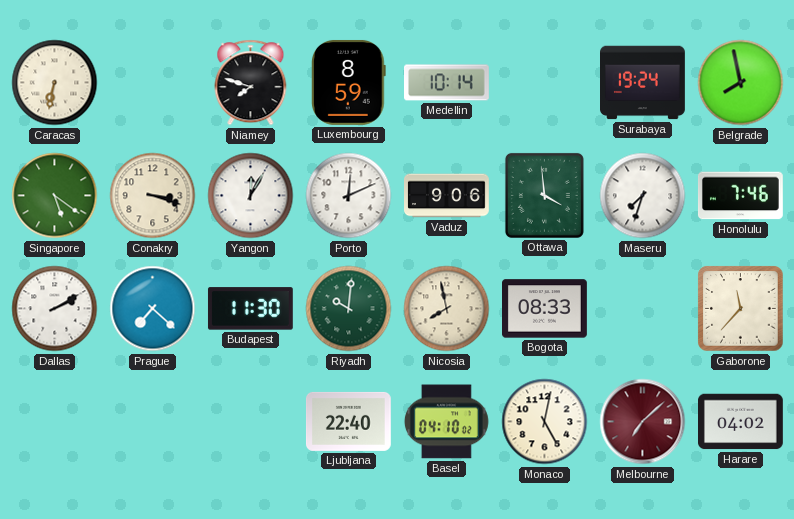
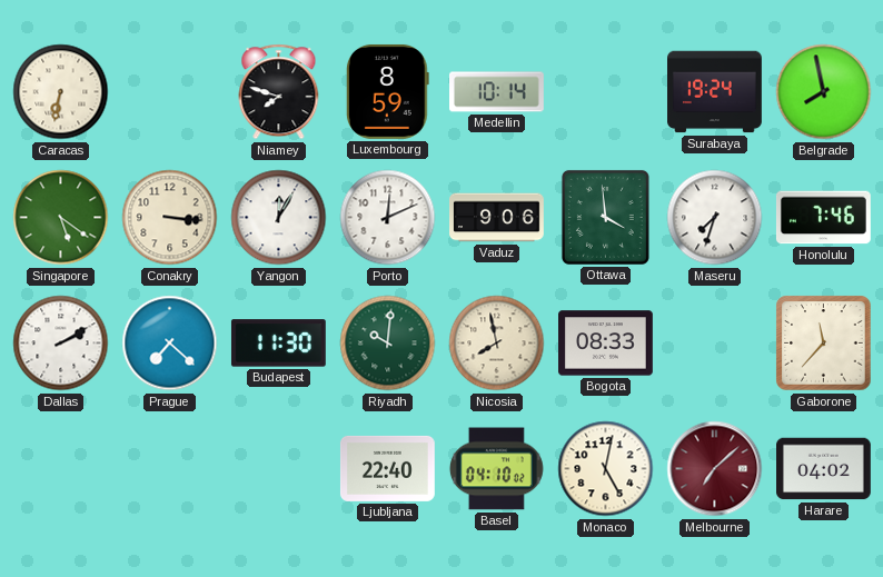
Conakry: 3:18 -> 3:16
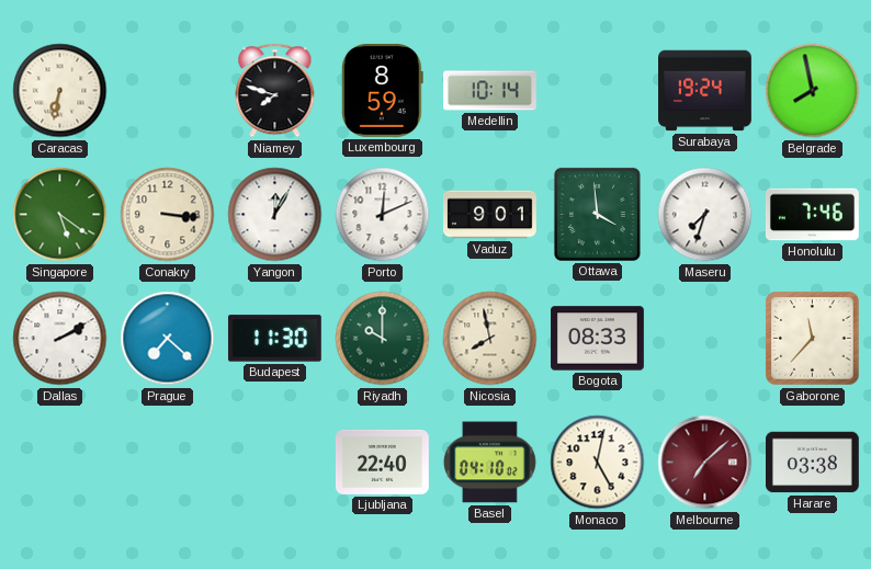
Vaduz: 9:06 -> 9:01
Riyadh: 10:01 -> 10:00
Harare: 04:02 -> 03:38
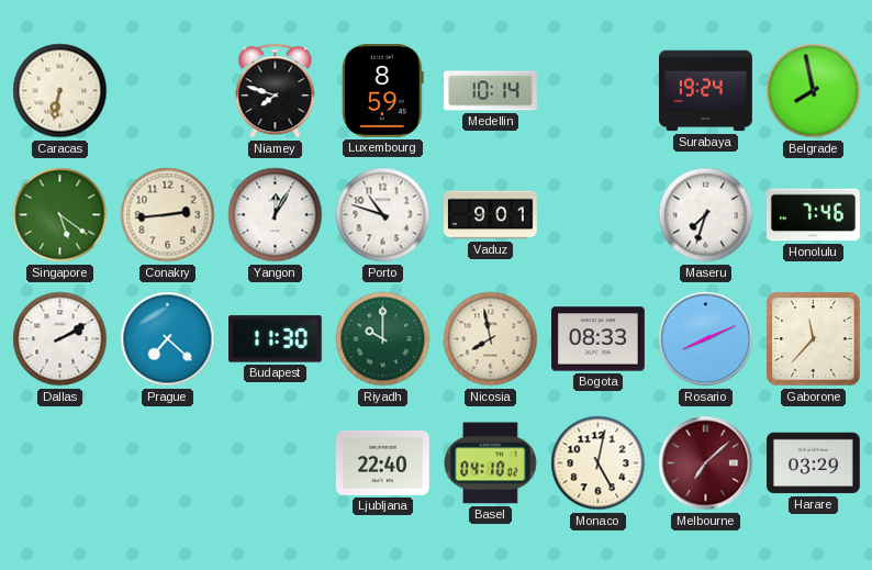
Conakry: 3:16 -> 2:44
Porto: 12:11 -> 10:48
Ottawa: 3:59 -> none
Rosario: none -> 8:11
Harare: 03:38 -> 03:29
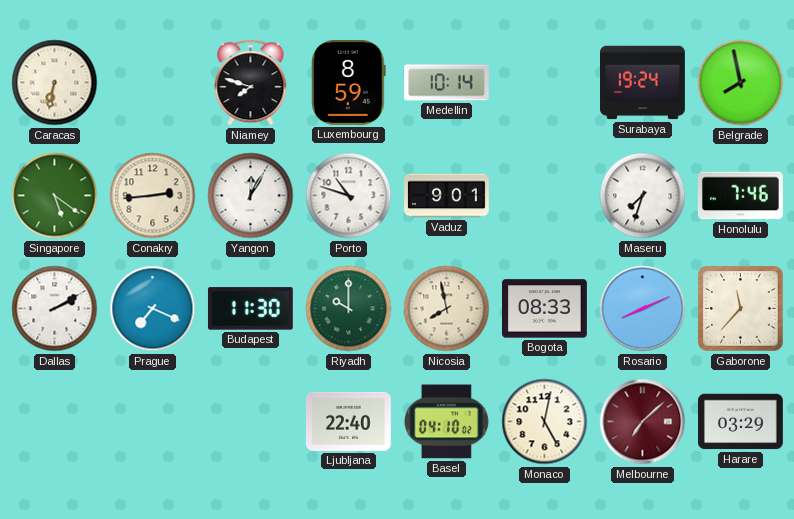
Prague: 7:22 -> 7:19
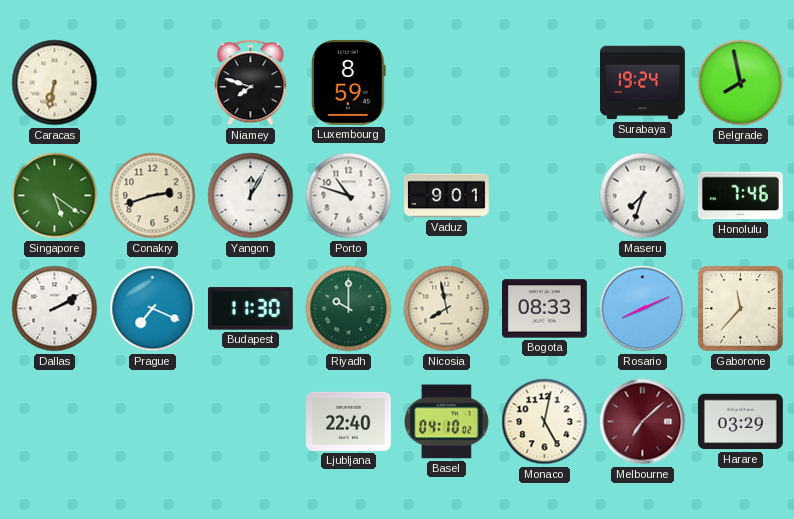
Medellin: 10:14 -> none
Conakry: 2:44 -> 2:42
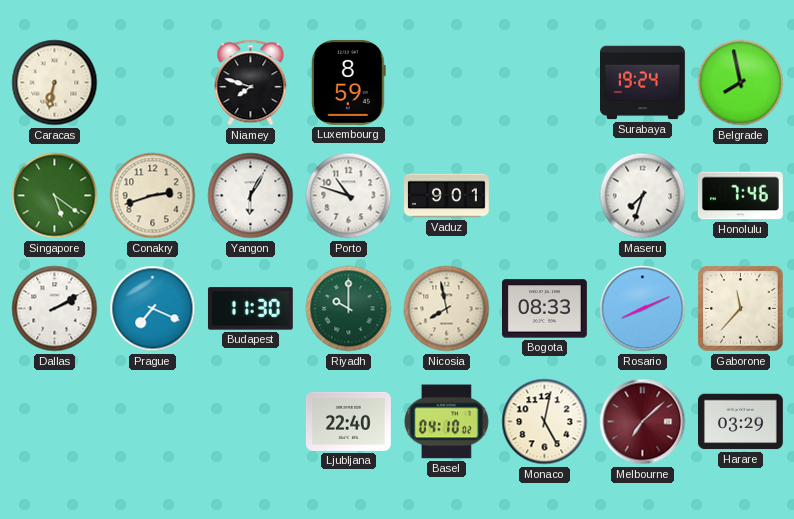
Yangon: 12:05 -> 6:05
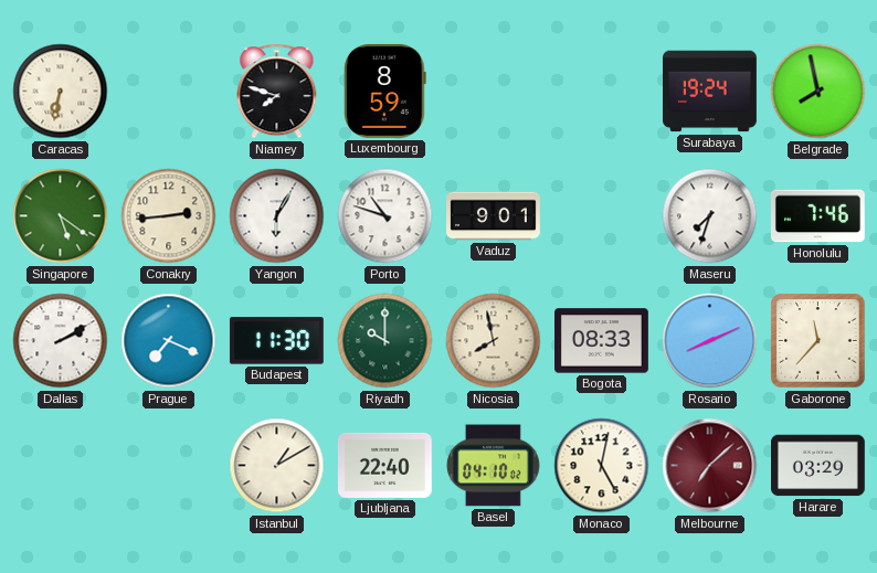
Conakry: 2:42 -> 2:44
Istanbul: none -> 1:10
